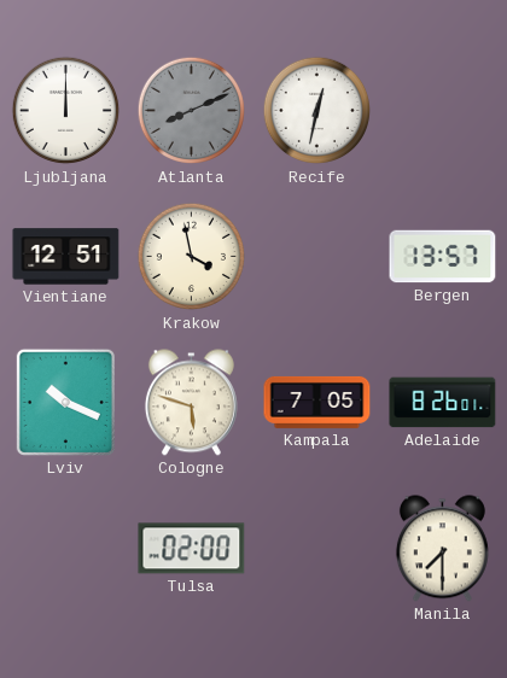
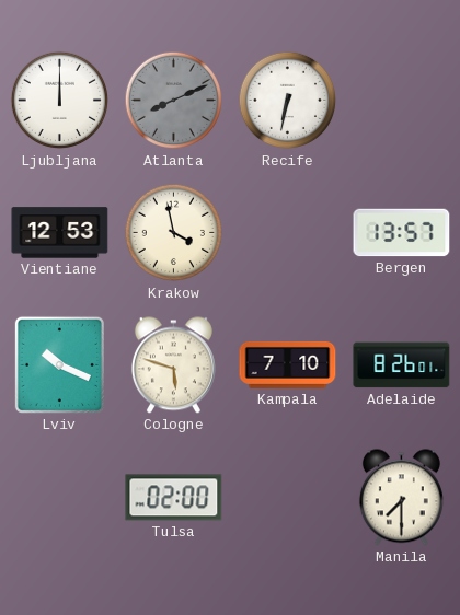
Recife: 12:32 -> 6:32
Vientiane: 12:51 -> 12:53
Kampala: 7:05 -> 7:10
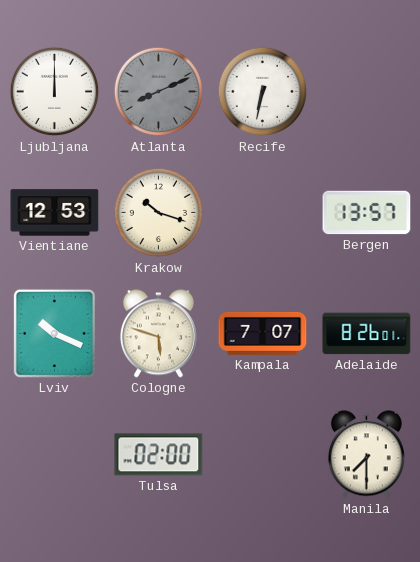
Krakow: 3:58 -> 10:18
Kampala: 7:10 -> 7:07
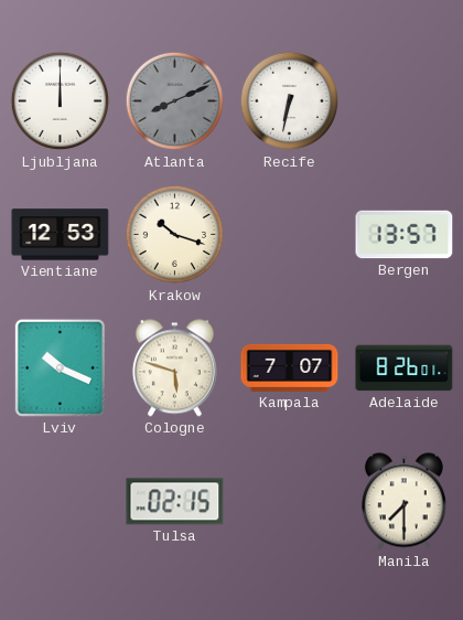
Tulsa: 02:00 -> 02:15
